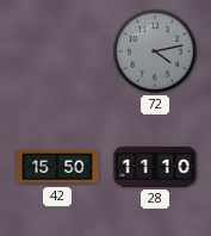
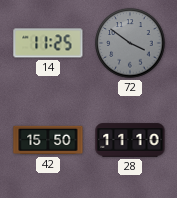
14: none -> 11:25
72: 4:13 -> 3:51
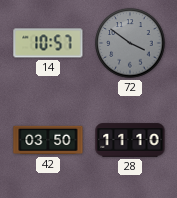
14: 11:25 -> 10:57
42: 15:50 -> 03:50
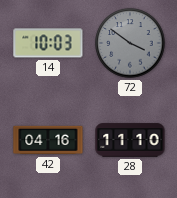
14: 10:57 -> 10:03
42: 03:50 -> 04:16
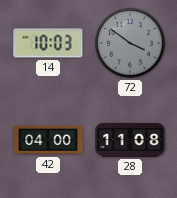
42: 04:16 -> 04:00
28: 11:10 -> 11:08
